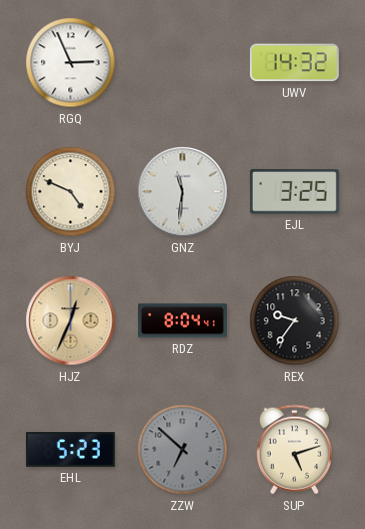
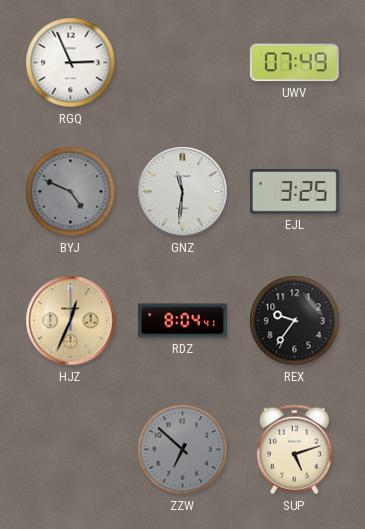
UWV: 14:32 -> 07:49
BYJ dial: cream -> grey
EHL: 5:23 -> none
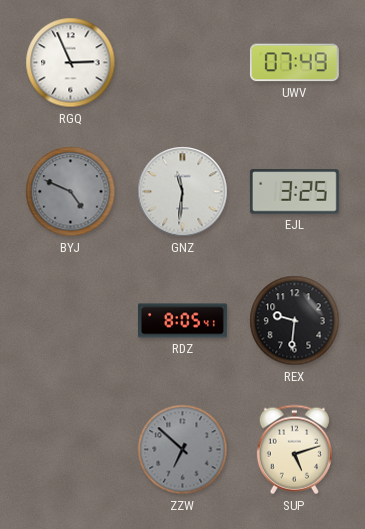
HJZ: 12:34 -> none
RDZ: 8:04 -> 8:05
REX: 9:36 -> 9:31
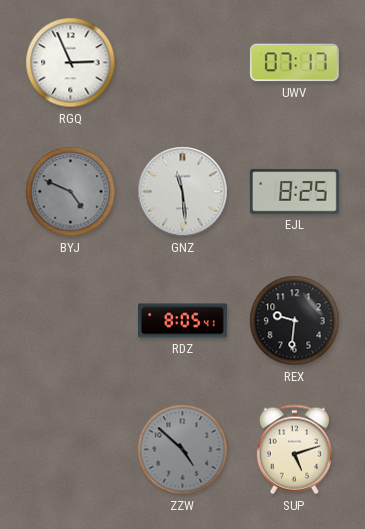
UWV: 07:49 -> 07:17
GNZ: 11:31 -> 11:29
EJL: 3:25 -> 8:25
ZZW: 6:52 -> 4:52
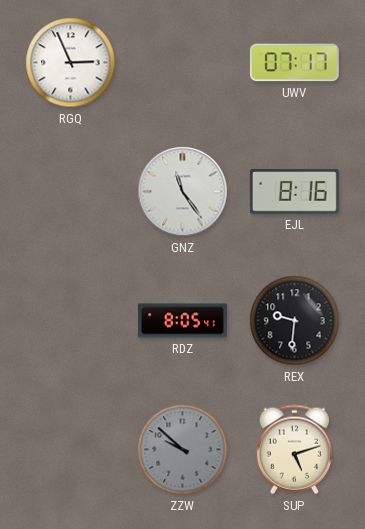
BYJ: 4:49 -> none
GNZ: 11:29 -> 11:24
EJL: 8:25 -> 8:16
ZZW: 4:52 -> 9:52
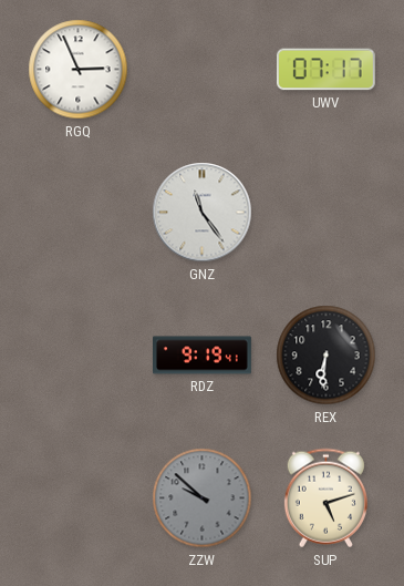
EJL: 8:16 -> none
RDZ: 8:05 -> 9:19
REX: 9:31 -> 6:31
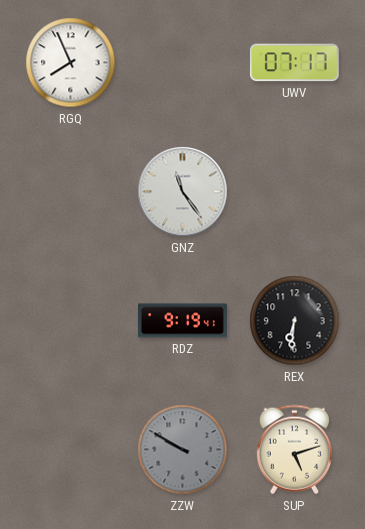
RGQ: 2:56 -> 7:56
ZZW: 9:52 -> 9:50
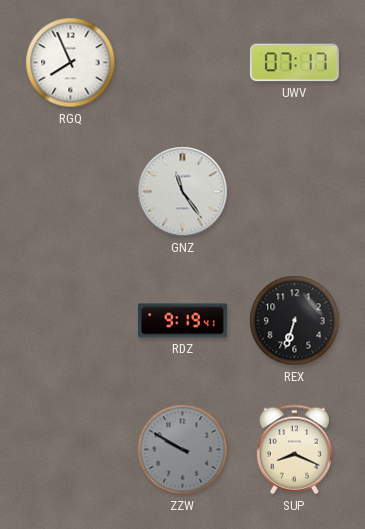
REX: 6:31 -> 6:33
SUP: 5:12 -> 8:19
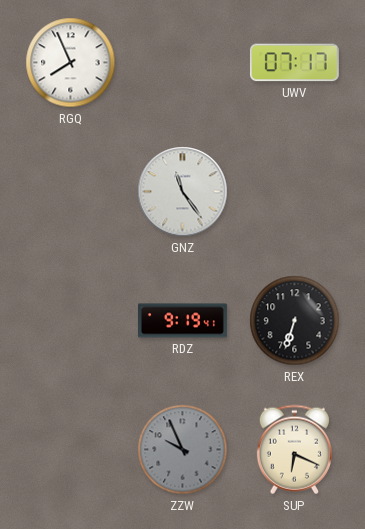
ZZW: 9:50 -> 9:56
SUP: 8:19 -> 6:19
